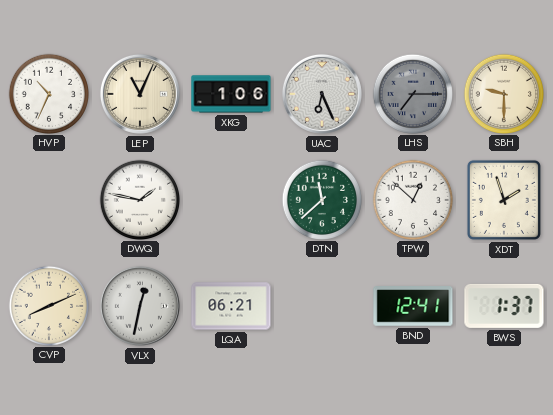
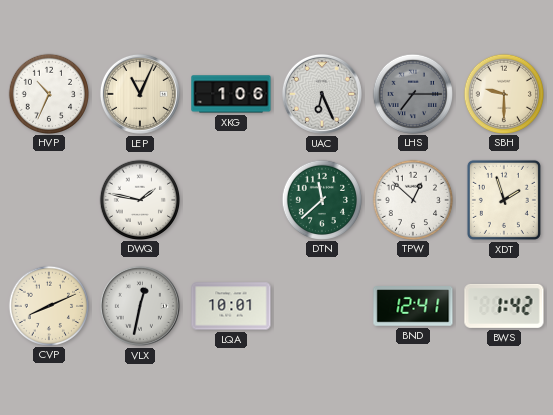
LQA: 06:21 -> 10:01
BWS: 1:37 -> 1:42
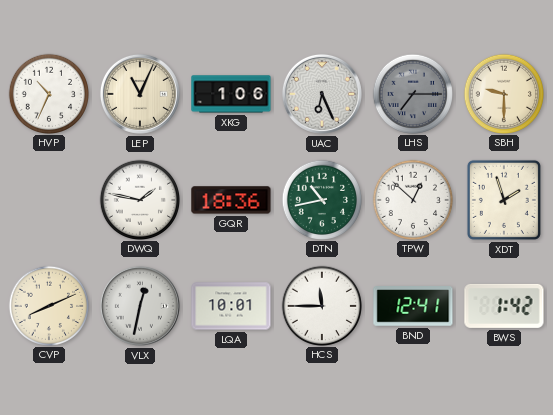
GQR: none -> 18:36
DTN: 11:38 -> 10:43
HCS: none -> 11:45
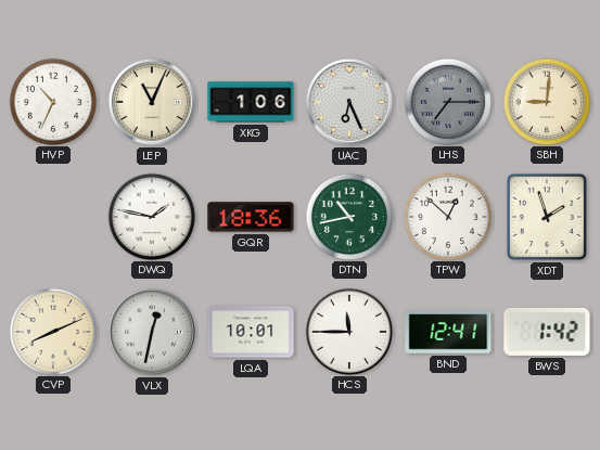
SBH: 9:30 -> 9:01
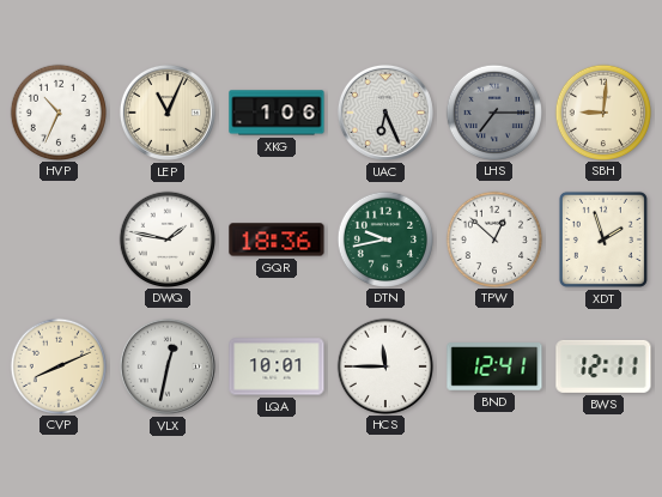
DTN: 10:43 -> 9:43
BWS: 1:42 -> 12:11
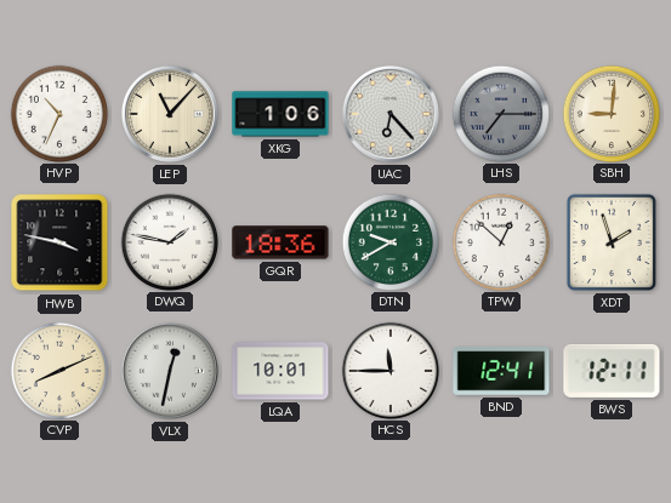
LEP: 11:04 -> 11:07
UAC: 6:26 -> 6:23
HWB: none -> 3:47
DTN: 9:43 -> 9:40
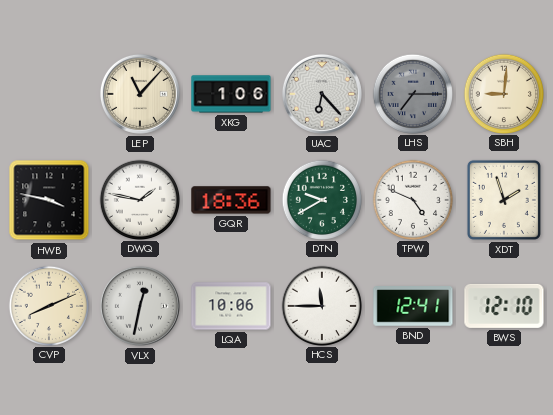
HVP: 10:34 -> none
TPW: 12:52 -> 4:49
LQA: 10:01 -> 10:06
BWS: 12:11 -> 12:10
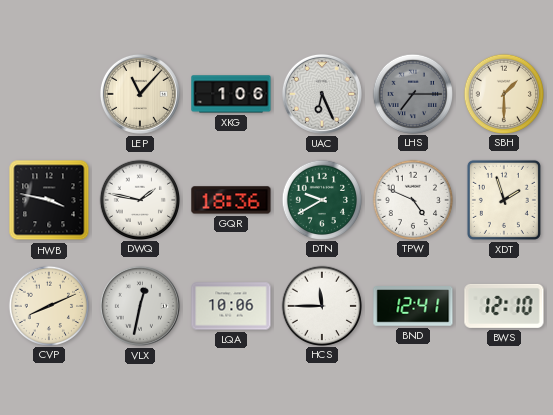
UAC: 6:23 -> 6:26
SBH: 9:01 -> 1:30
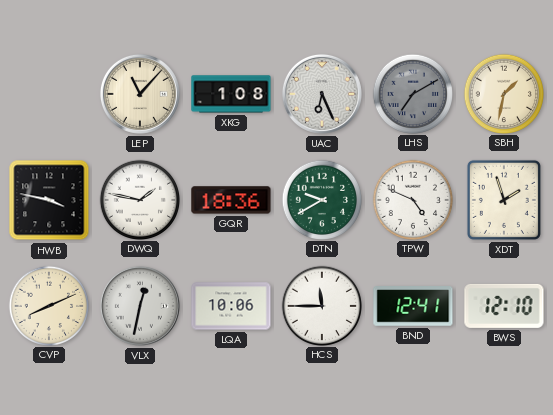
XKG: 1:06 -> 1:08
LHS: 7:15 -> 7:10
SBH: 1:30 -> 1:32
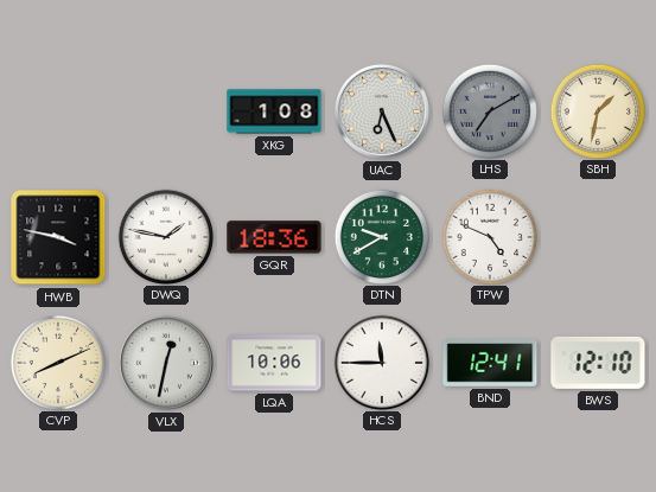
LEP: 11:07 -> none
XDT: 1:57 -> none
